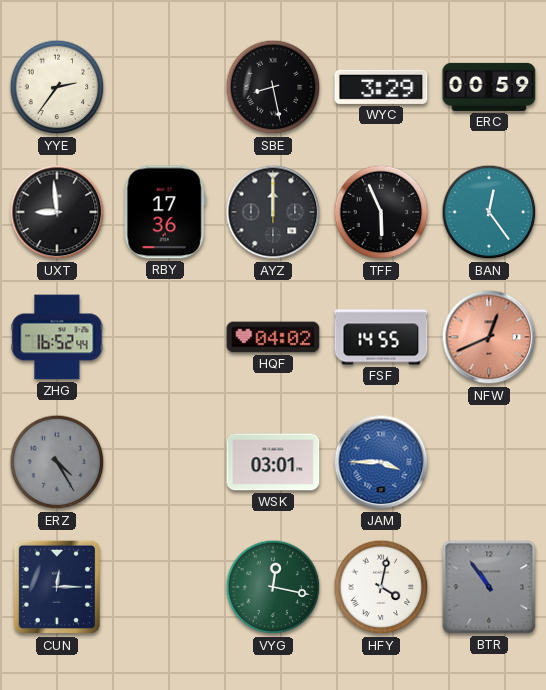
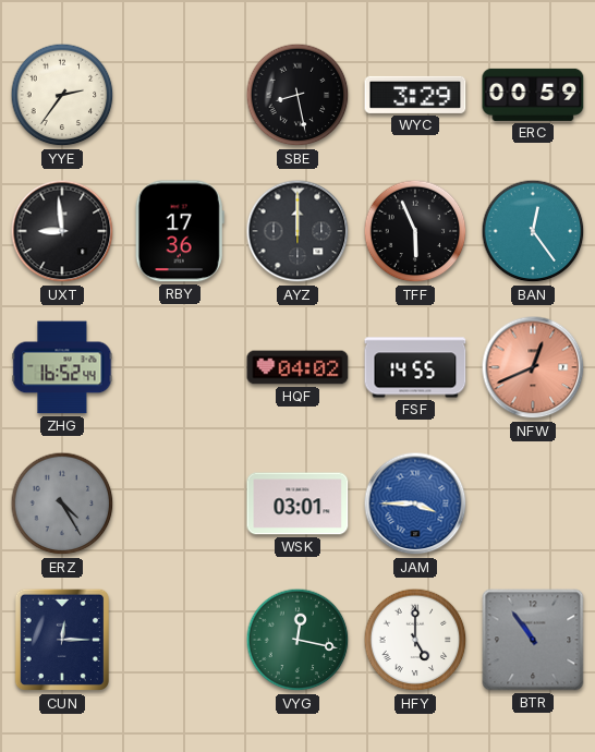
HFY: 4:02 -> 5:00
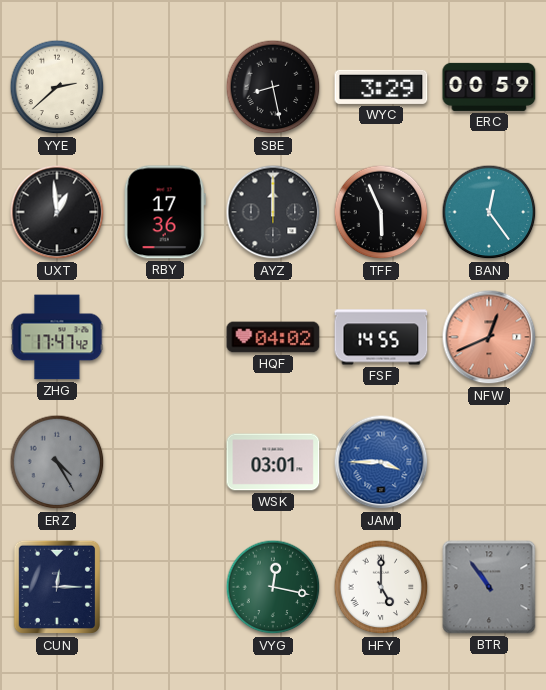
YYE: 2:36 -> 2:38
UXT: 8:59 -> 12:59
ZHG: 16:52 -> 17:47
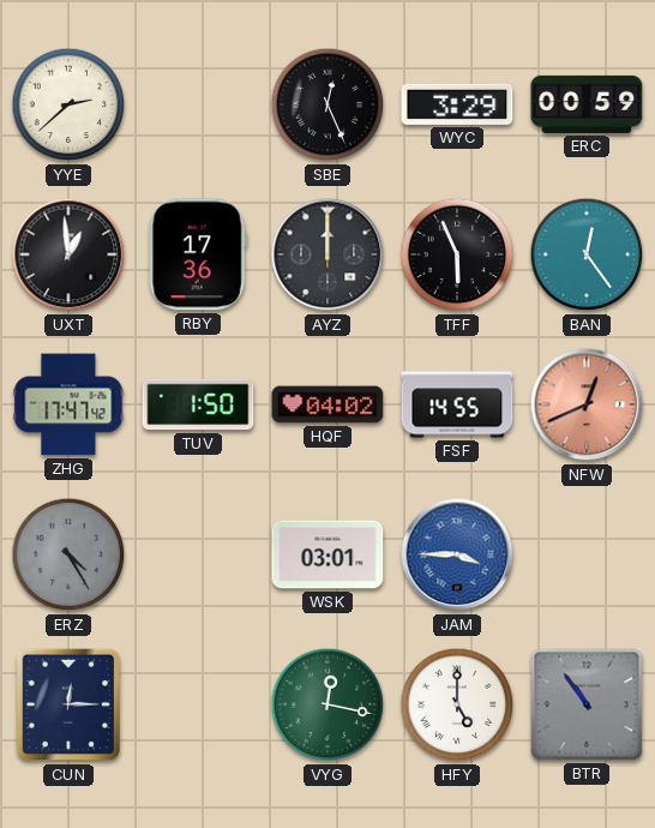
SBE: 8:28 -> 12:26
TUV: none -> 1:50
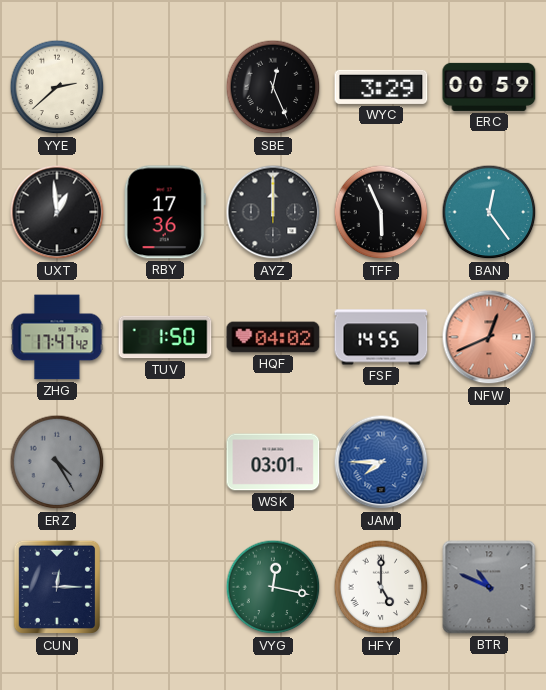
JAM: 3:45 -> 7:45
BTR: 10:54 -> 10:49
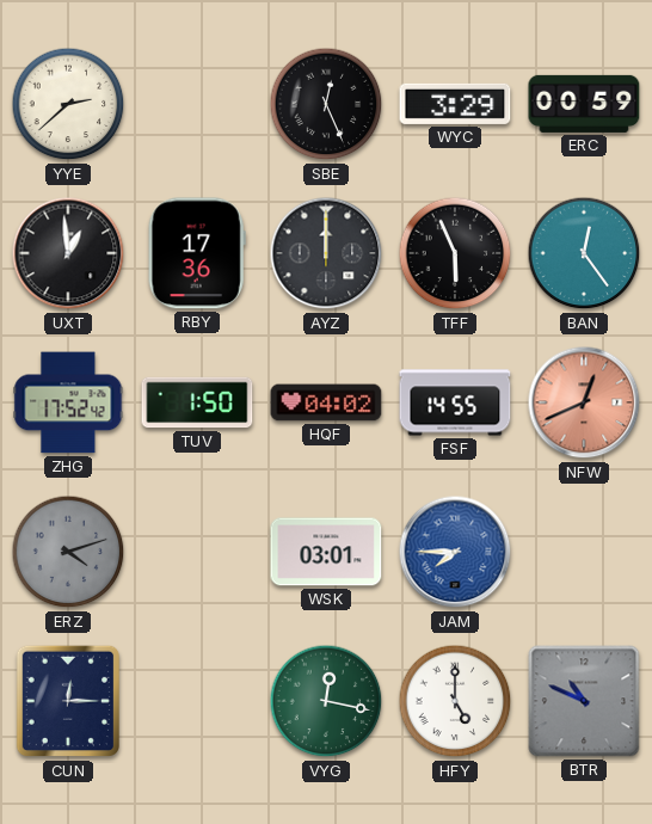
ZHG: 17:47 -> 17:52
ERZ: 4:25 -> 4:12
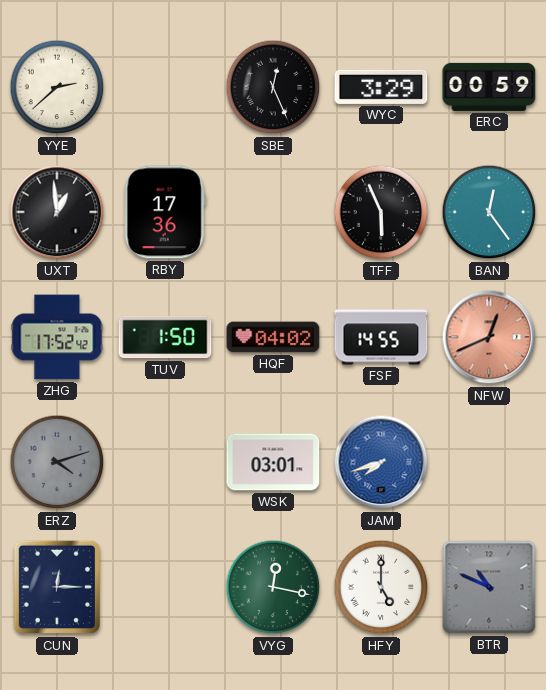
AYZ: 12:00 -> none
JAM: 7:45 -> 7:42
